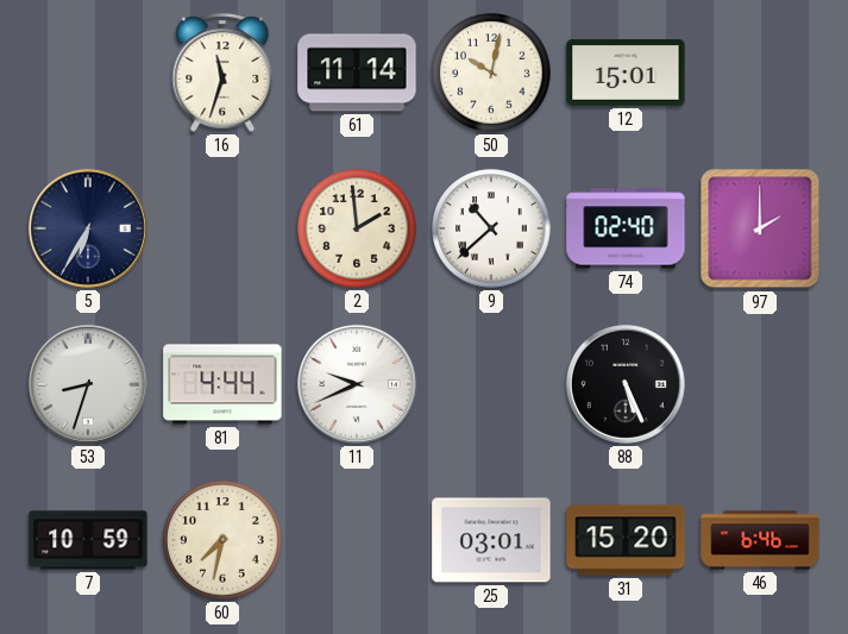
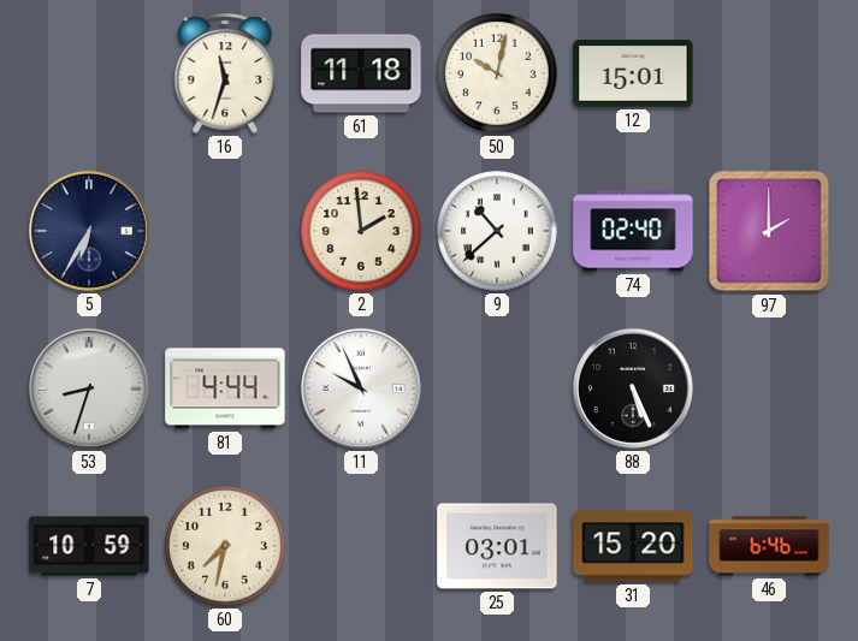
61: 11:14 -> 11:18
11: 9:41 -> 9:56
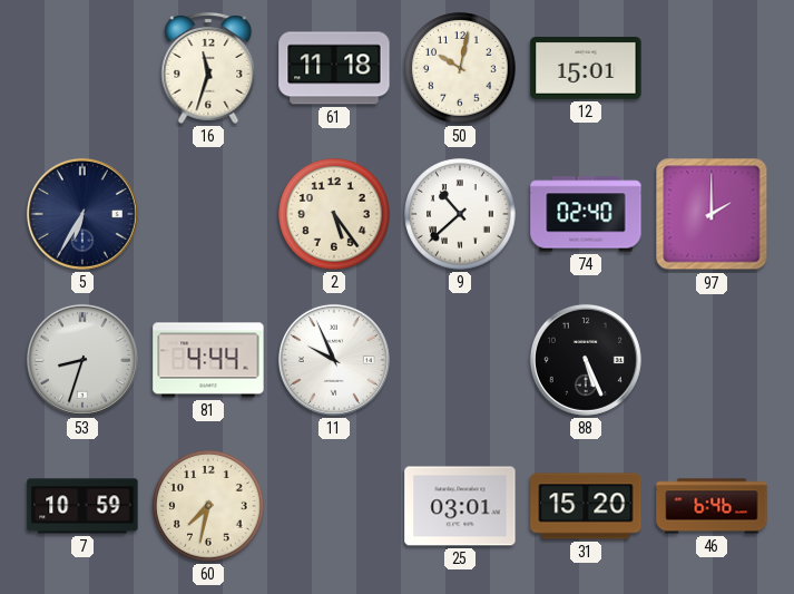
2: 1:59 -> 5:24
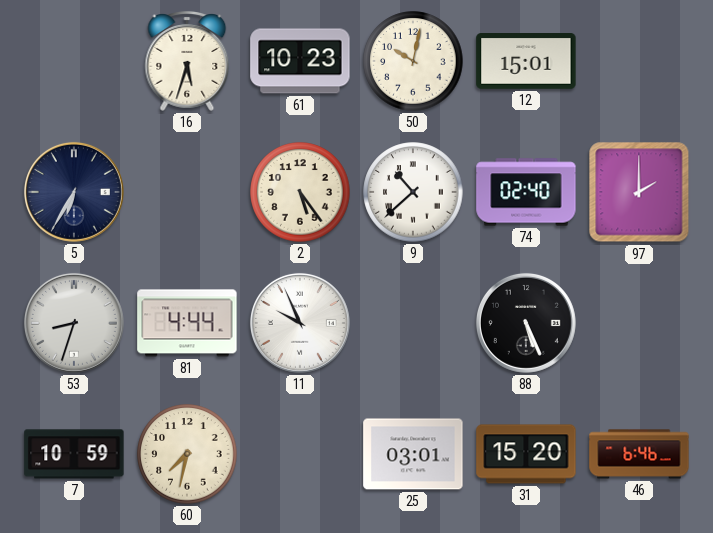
16: 11:33 -> 5:33
61: 11:18 -> 10:23
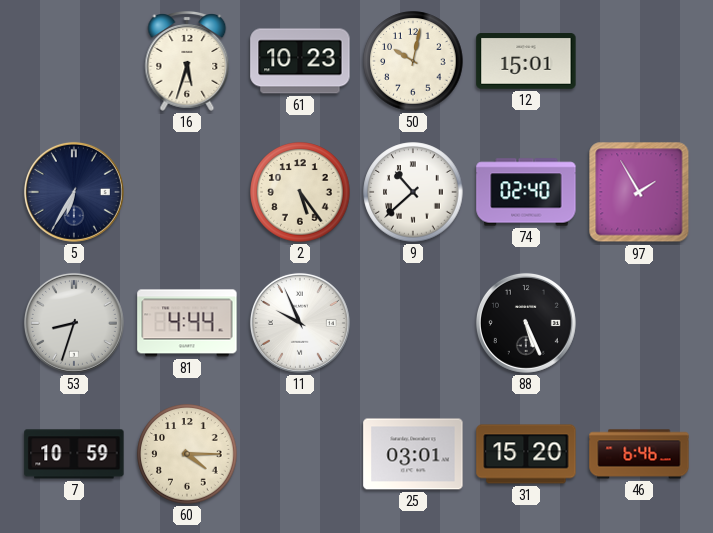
97: 2:00 -> 1:55
60: 7:32 -> 4:15
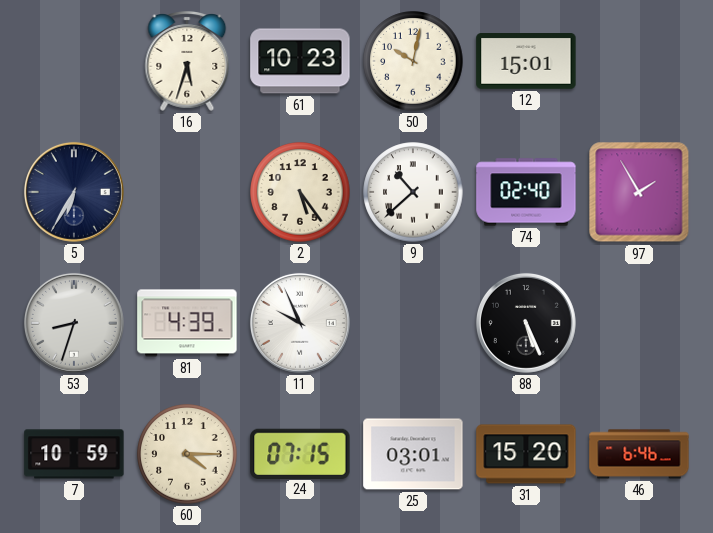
81: 4:44 -> 4:39
24: none -> 07:15
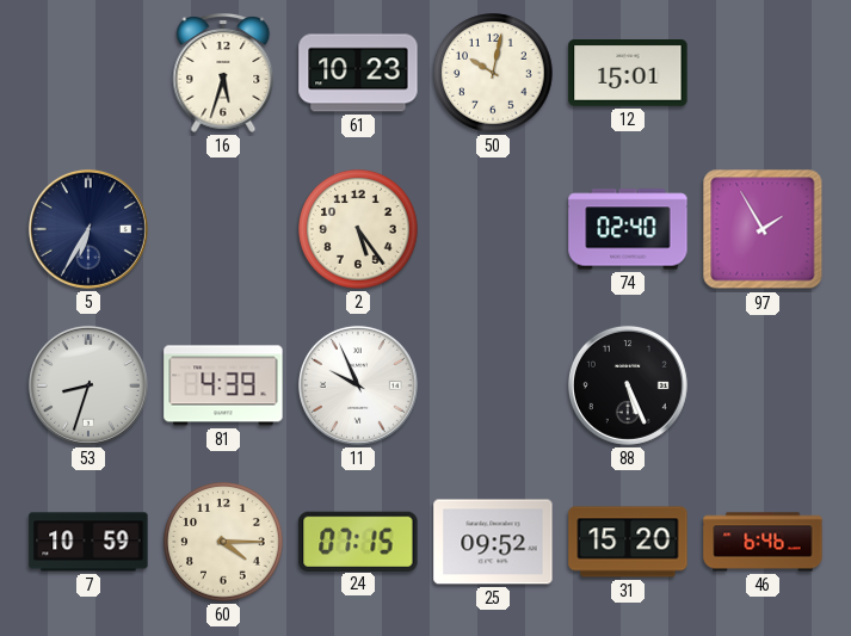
9: 10:38 -> none
25: 03:01 -> 09:52
